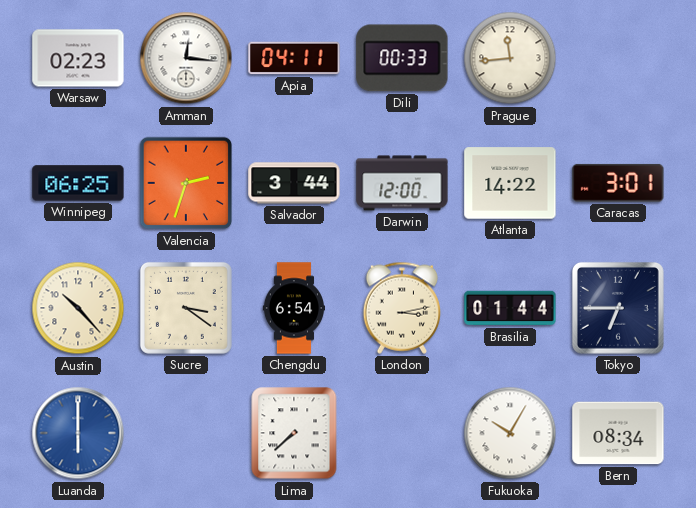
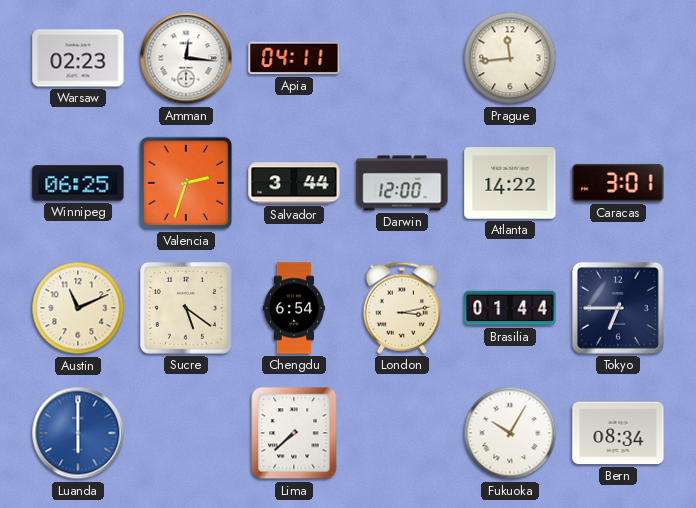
Dili: 00:33 -> none
Austin: 10:23 -> 11:11
Sucre: 3:21 -> 5:21
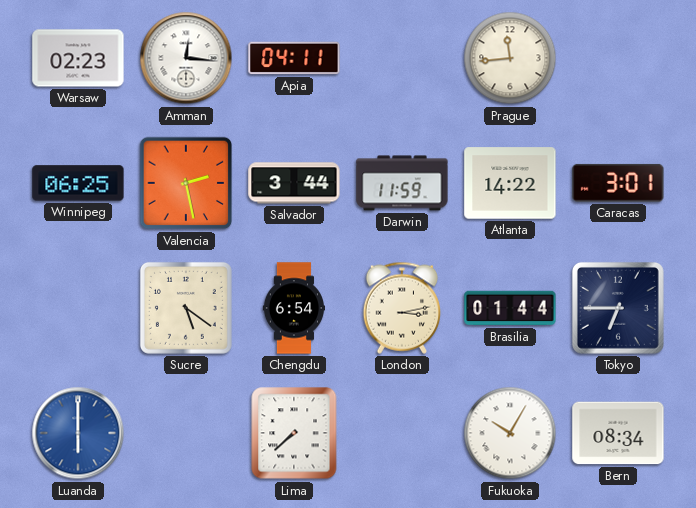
Valencia: 2:33 -> 2:28
Darwin: 12:00 -> 11:59
Austin: 11:11 -> none
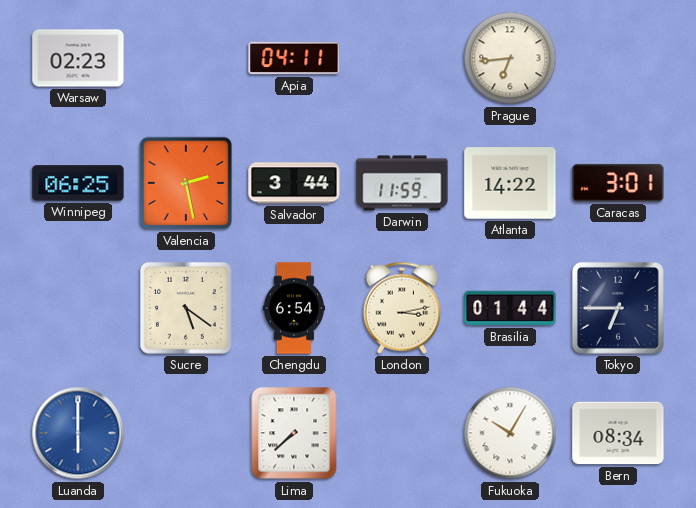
Amman: 12:16 -> none
Prague: 11:44 -> 6:44
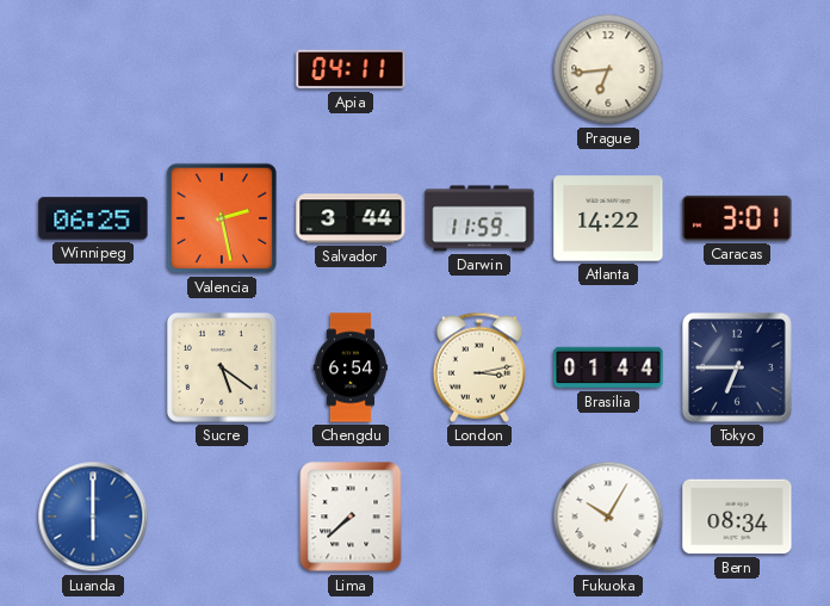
Warsaw: 02:23 -> none
